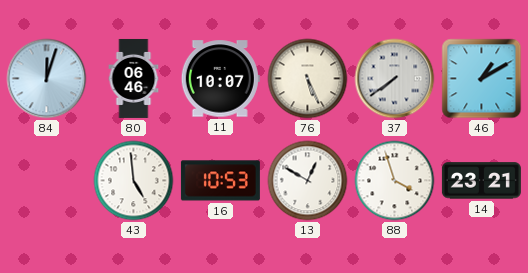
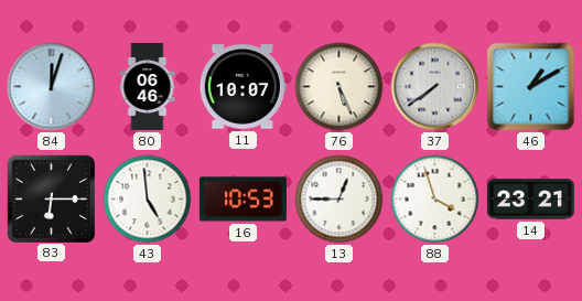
83: none -> 6:15
13: 12:50 -> 12:45
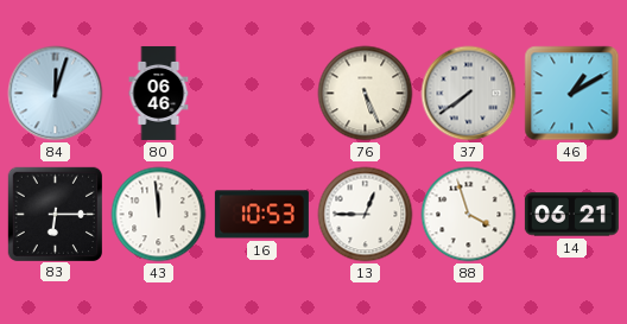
11: 10:07 -> none
43: 4:59 -> 11:59
14: 23:21 -> 06:21
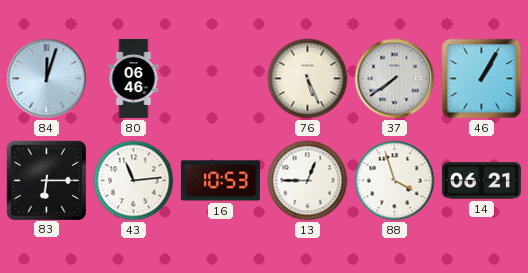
46: 1:10 -> 1:05
43: 11:59 -> 11:14
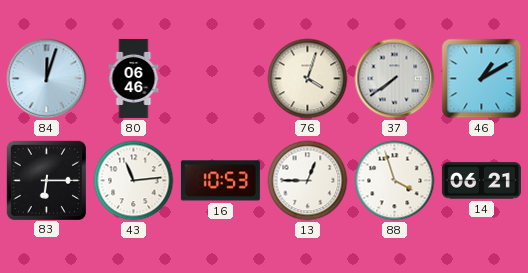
76: 5:26 -> 4:03
46: 1:05 -> 1:10
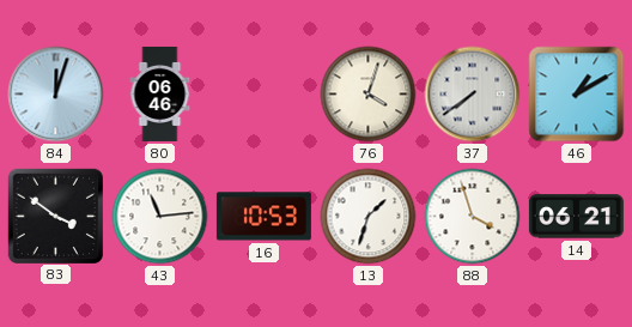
83: 6:15 -> 3:51
13: 12:45 -> 1:33
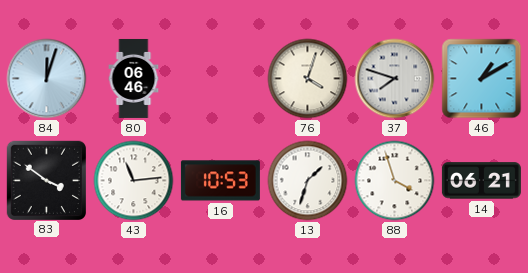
37: 7:39 -> 7:48
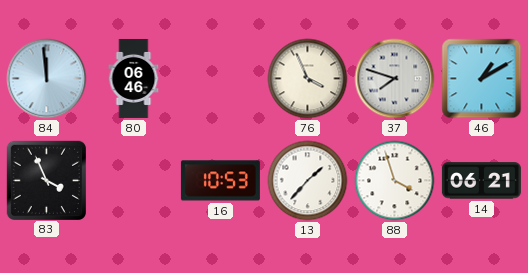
84: 12:03 -> 11:59
76: 4:03 -> 3:56
83: 3:51 -> 3:56
43: 11:14 -> none
13: 1:33 -> 1:37
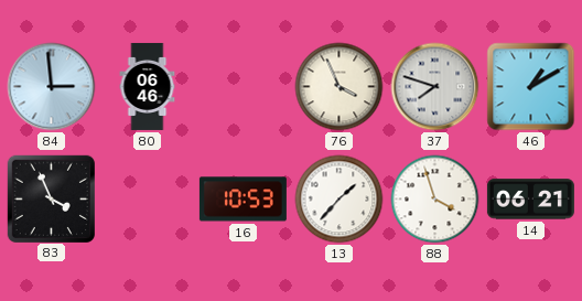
84: 11:59 -> 2:59
